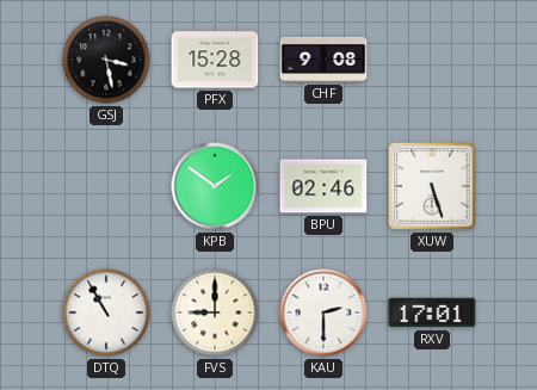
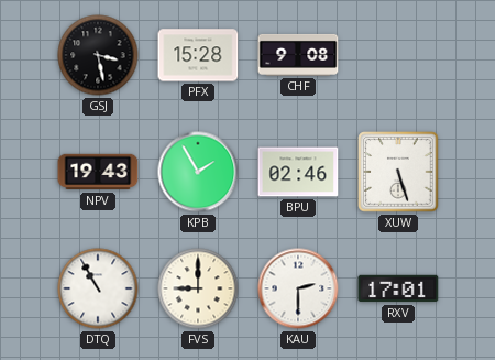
NPV: none -> 19:43
KPB: 1:51 -> 1:55
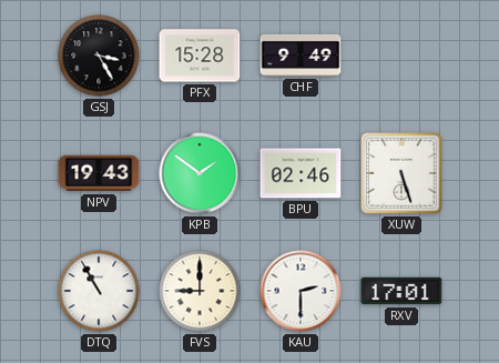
GSJ: 3:28 -> 3:25
CHF: 9:08 -> 9:49
KPB: 1:55 -> 1:51
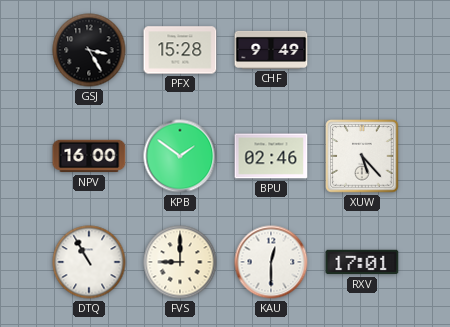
NPV: 19:43 -> 16:00
XUW: 5:27 -> 5:23
KAU: 2:30 -> 12:30
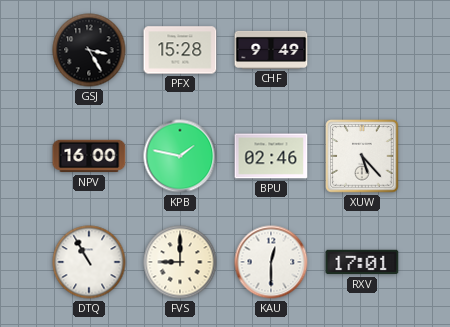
KPB: 1:51 -> 1:47
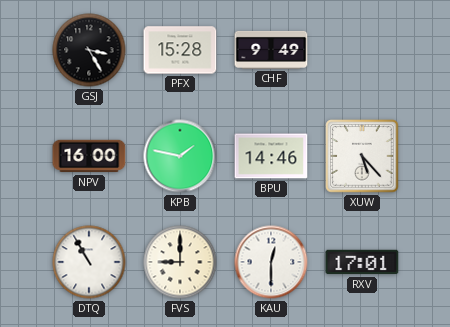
BPU: 02:46 -> 14:46
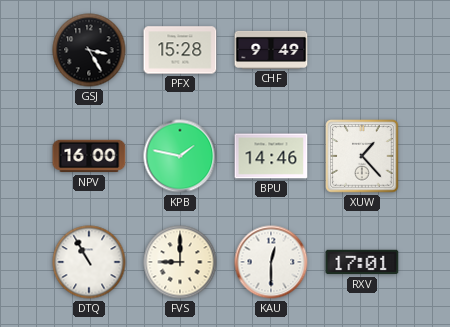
XUW: 5:23 -> 1:23
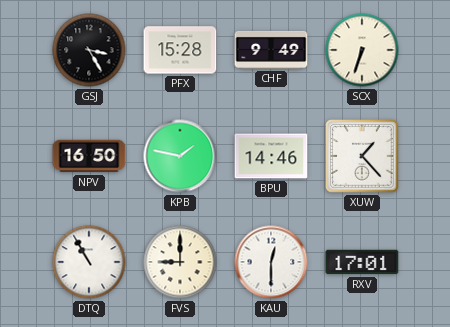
SCX: none -> 6:33
NPV: 16:00 -> 16:50
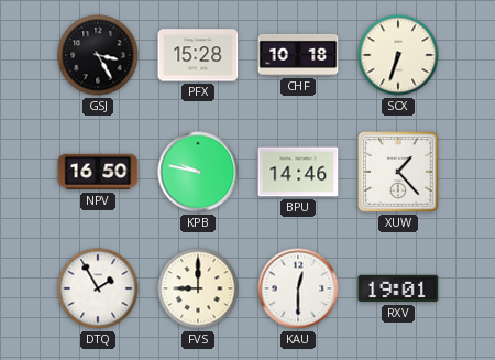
CHF: 9:49 -> 10:18
KPB: 1:47 -> 9:47
DTQ: 10:55 -> 1:55
RXV: 17:01 -> 19:01
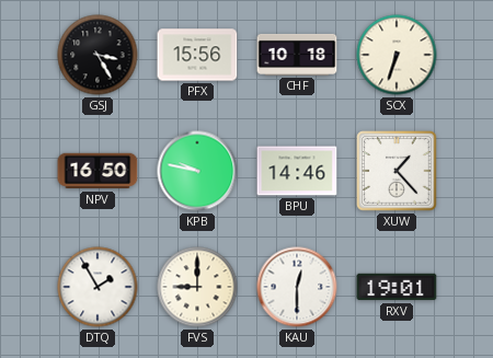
PFX: 15:28 -> 15:56
